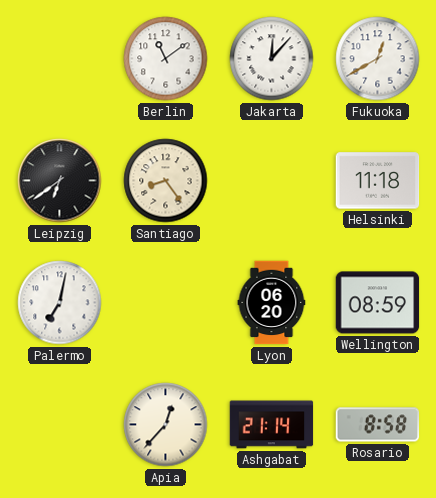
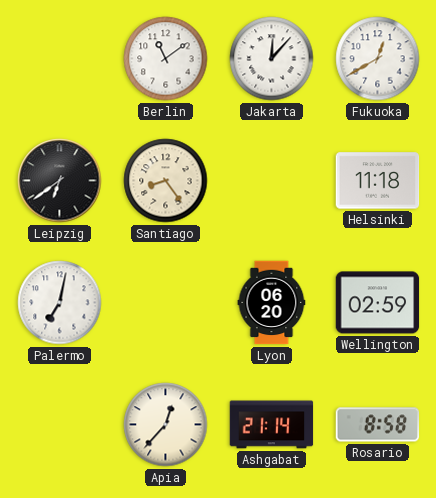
Wellington: 08:59 -> 02:59
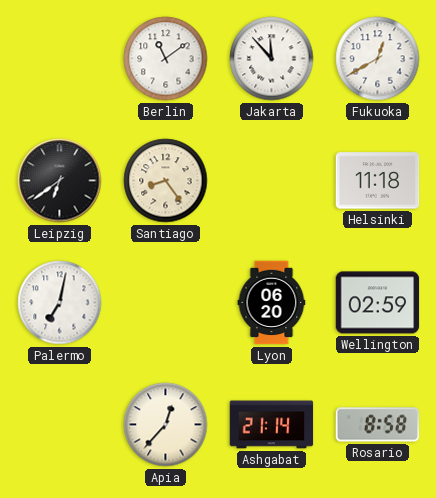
Jakarta: 12:07 -> 11:53
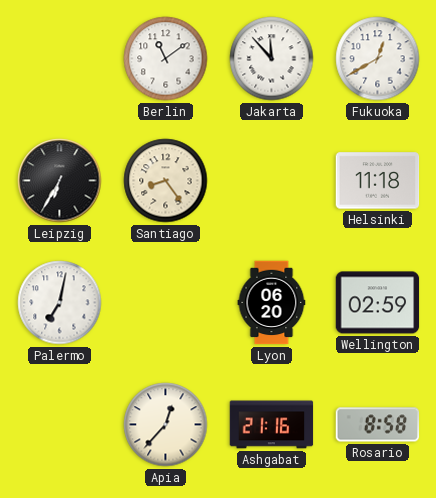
Leipzig: 6:39 -> 6:35
Ashgabat: 21:14 -> 21:16
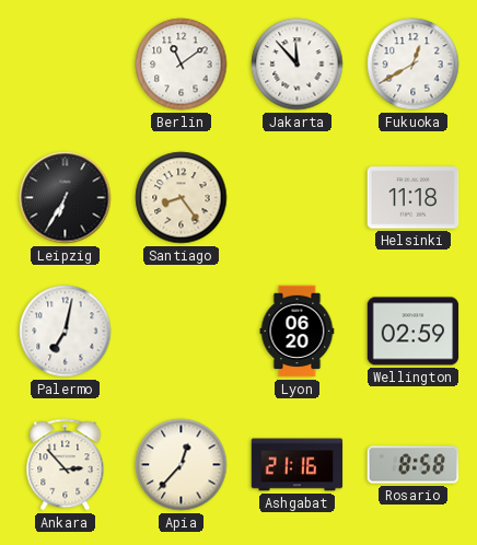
Ankara: none -> 2:53
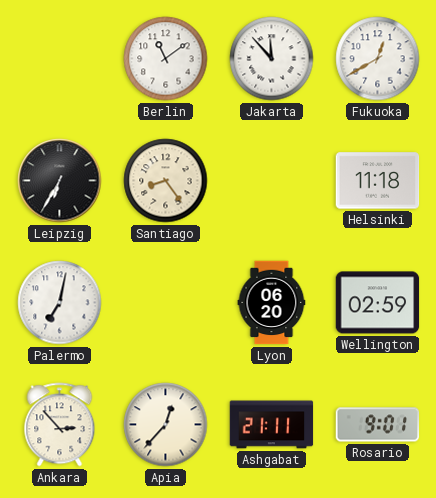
Ashgabat: 21:16 -> 21:11
Rosario: 8:58 -> 9:01
